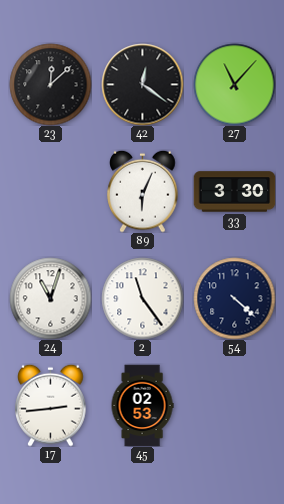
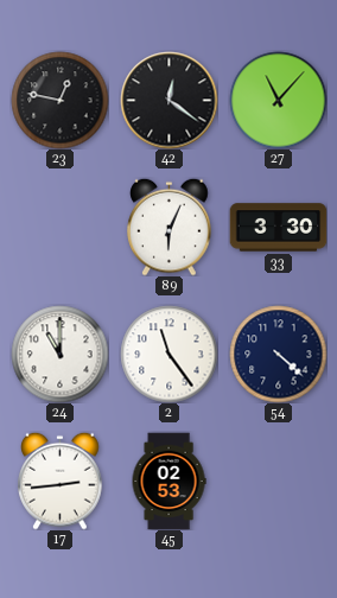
23: 12:08 -> 12:47
24: 11:03 -> 11:00
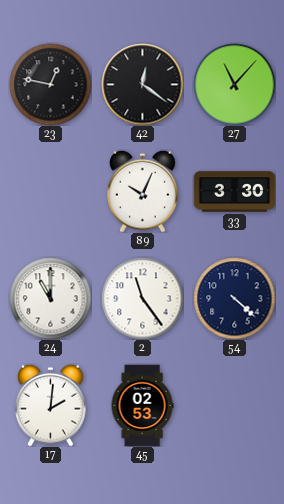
89: 6:04 -> 10:04
17: 2:44 -> 2:01
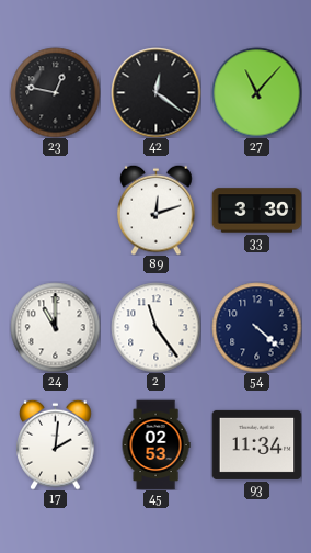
89: 10:04 -> 12:12
93: none -> 11:34
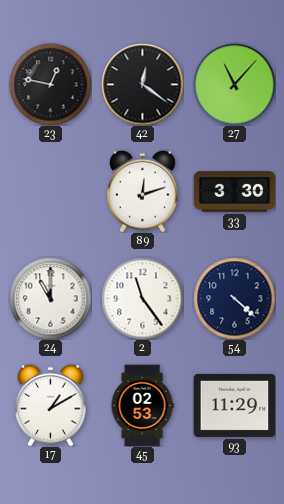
17: 2:01 -> 1:10
93: 11:34 -> 11:29
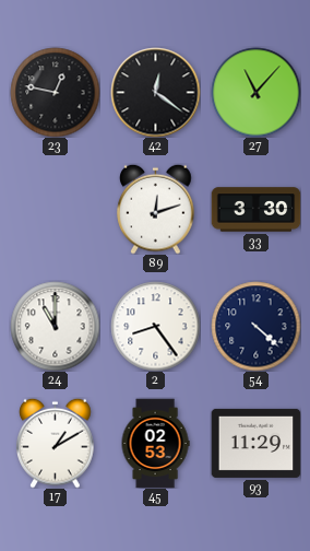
2: 11:24 -> 8:24
